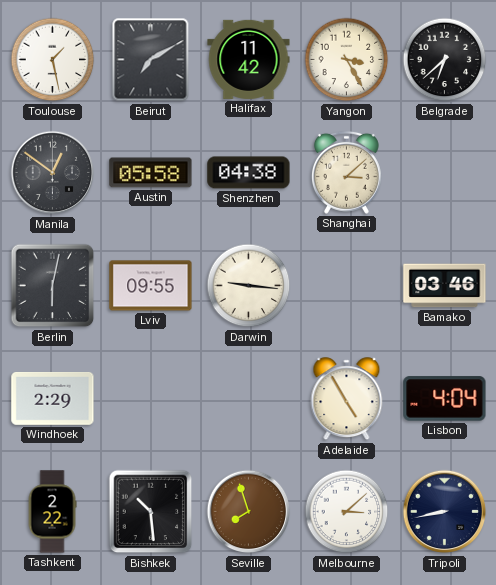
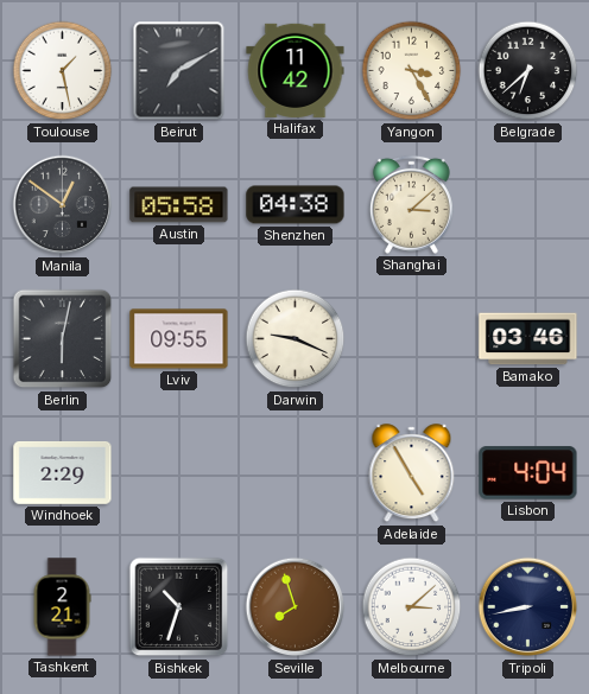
Darwin: 9:16 -> 9:19
Tashkent: 2:22 -> 2:21
Bishkek: 10:29 -> 10:33
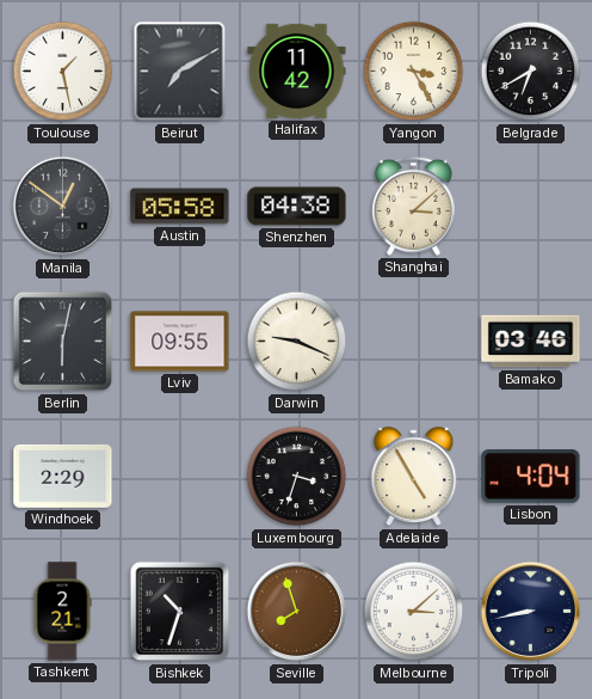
Belgrade: 6:38 -> 6:40
Luxembourg: none -> 3:33
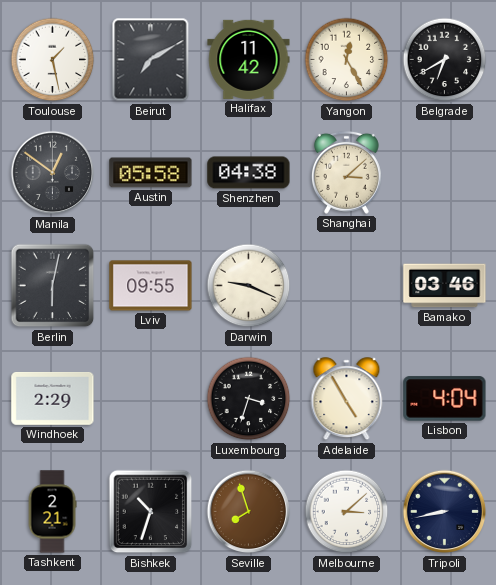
Yangon: 3:25 -> 12:25
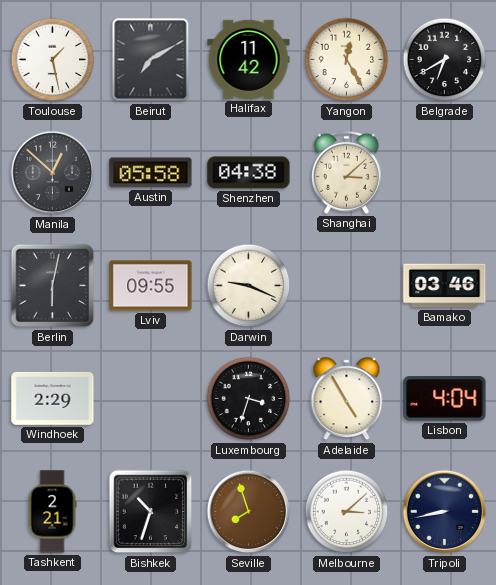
Manila: 12:51 -> 12:52
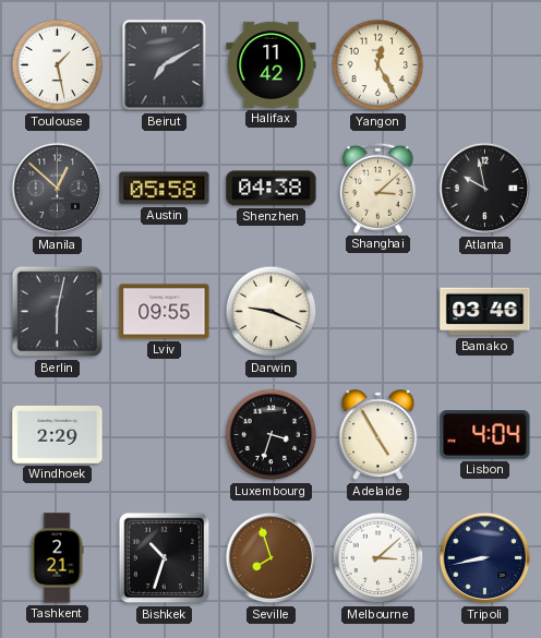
Belgrade: 6:40 -> none
Atlanta: none -> 9:58
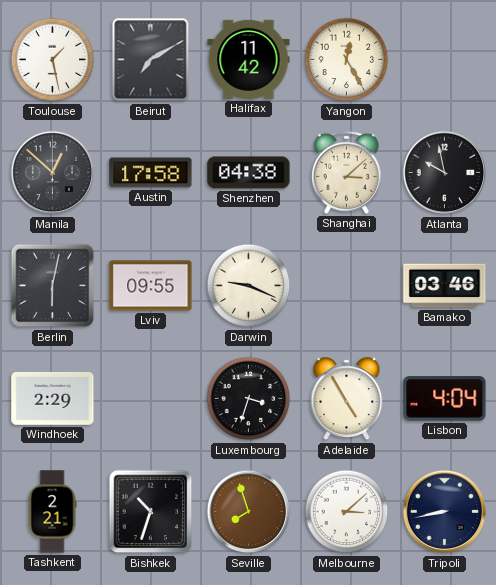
Austin: 05:58 -> 17:58
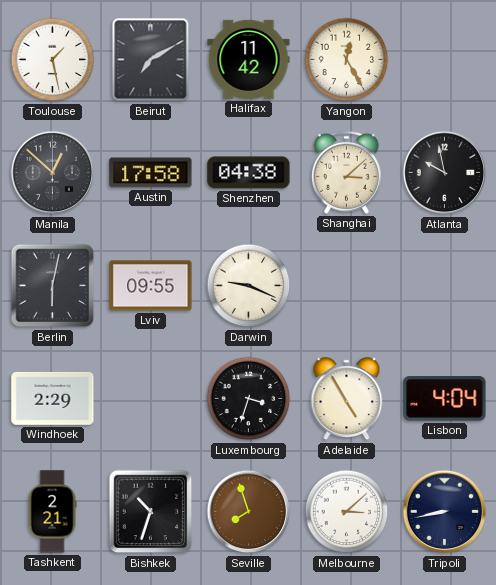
Bamako: 03:46 -> none
